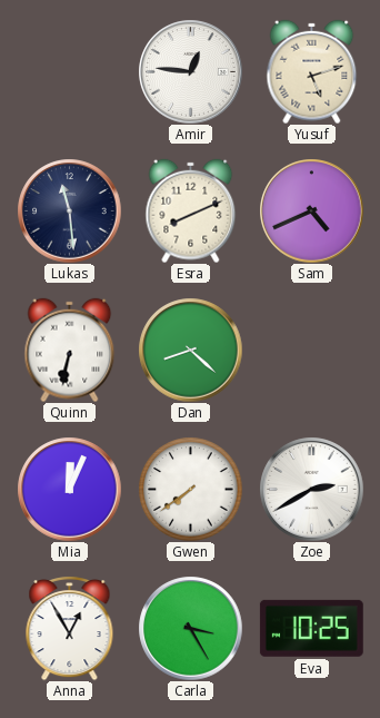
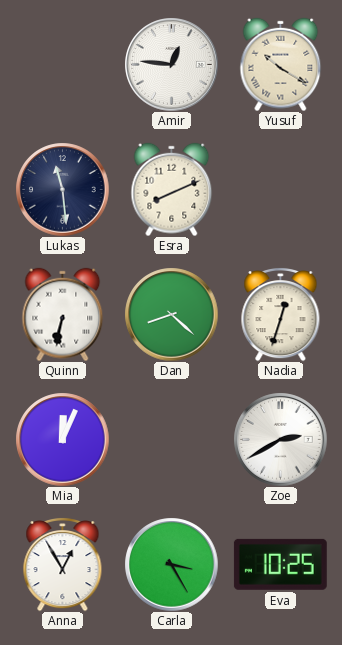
Yusuf: 5:12 -> 10:20
Sam: 4:41 -> none
Nadia: none -> 12:33
Gwen: 7:39 -> none
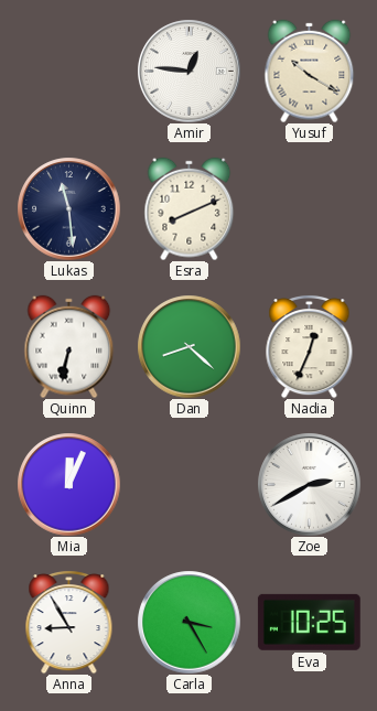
Nadia: 12:33 -> 12:34
Anna: 12:55 -> 8:55
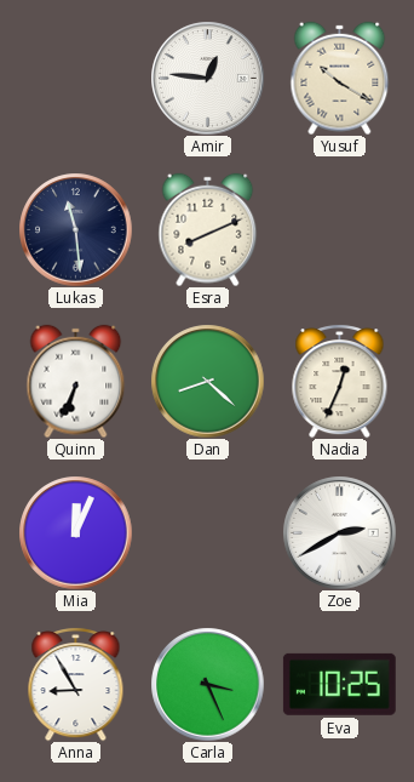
Quinn: 6:32 -> 6:34
Carla: 3:25 -> 3:26
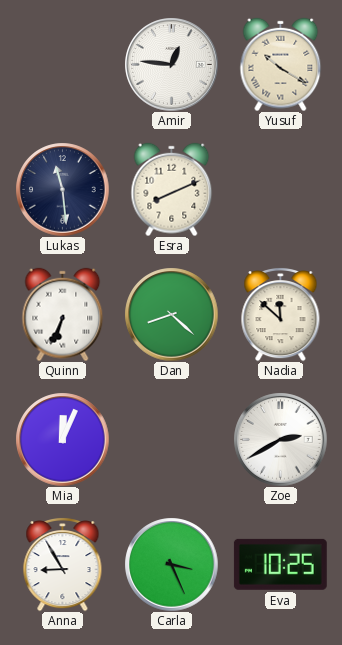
Nadia: 12:34 -> 11:52
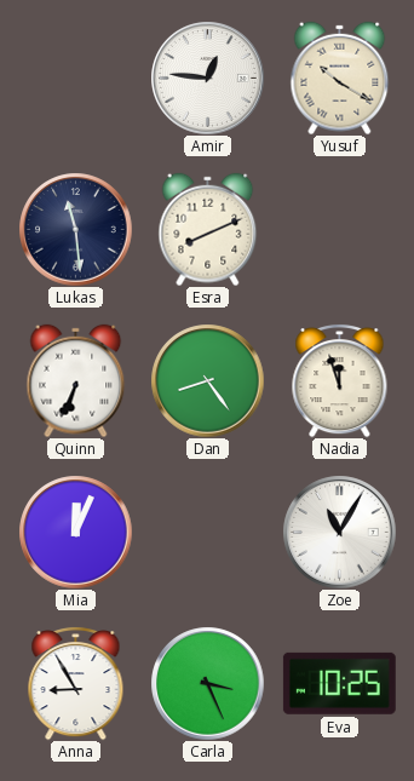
Dan: 8:22 -> 8:24
Nadia: 11:52 -> 11:57
Zoe: 2:40 -> 11:05
